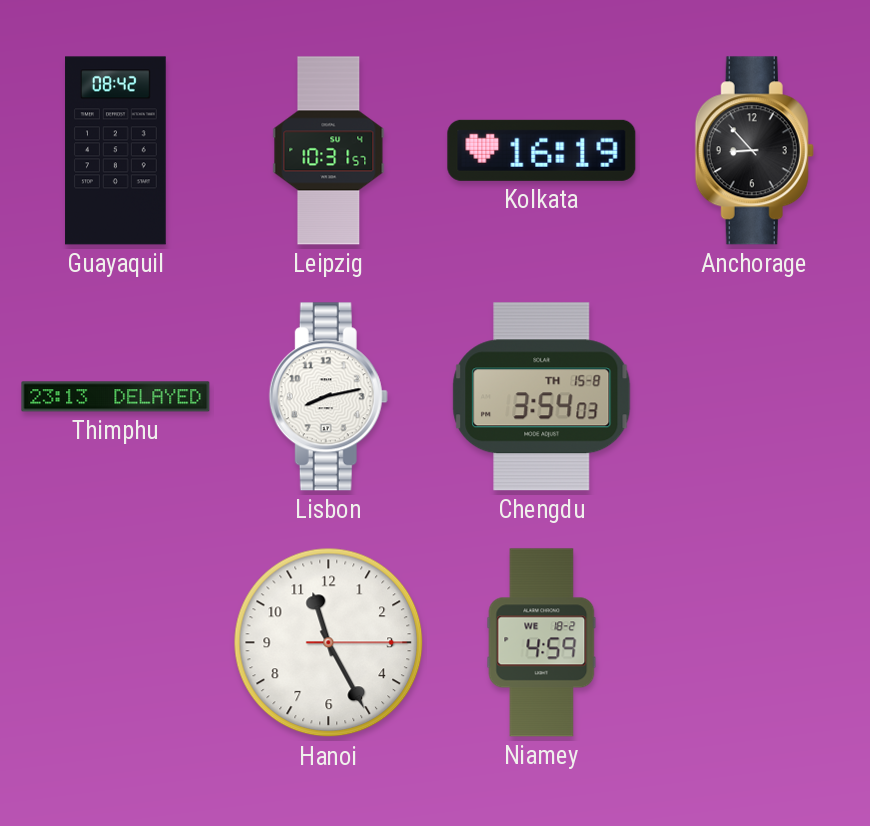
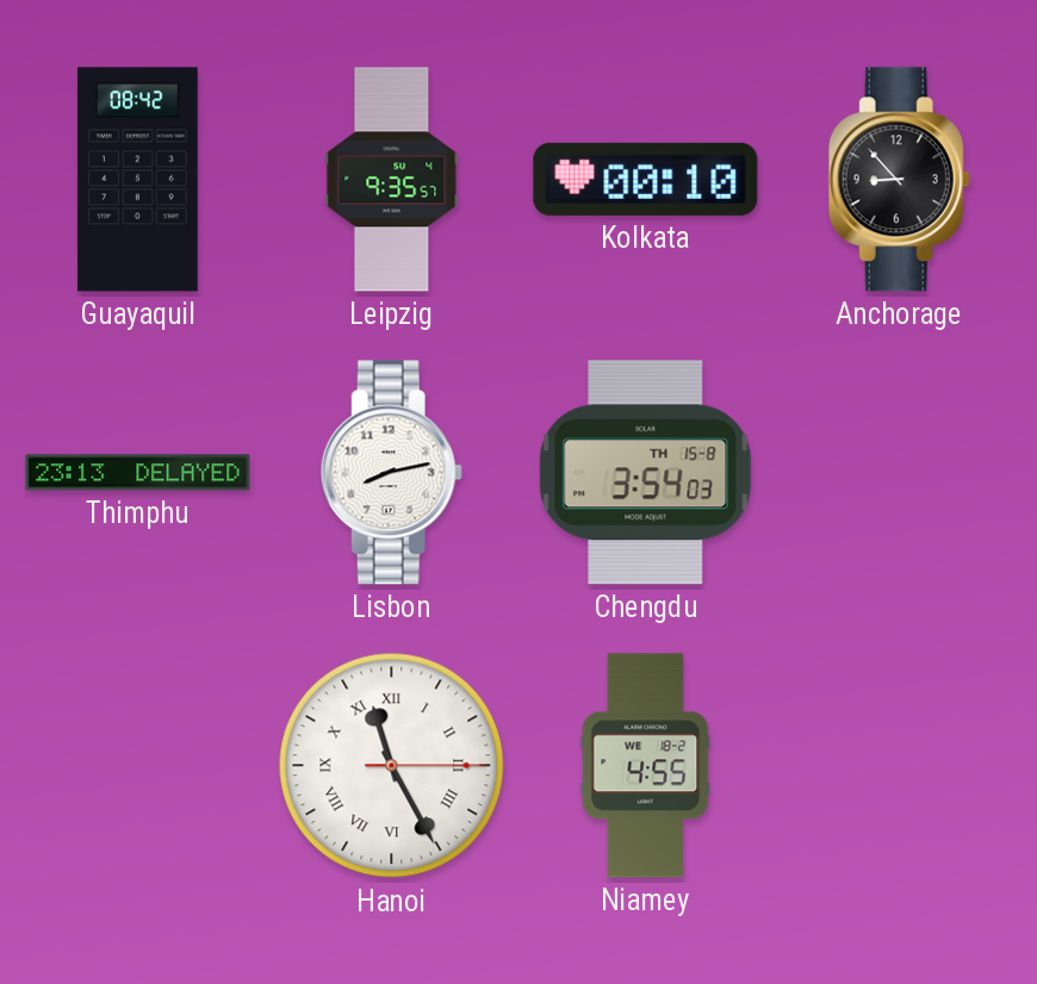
Leipzig: 10:31 -> 9:35
Kolkata: 16:19 -> 00:10
Hanoi numerals: Arabic -> Roman
Niamey: 4:59 -> 4:55
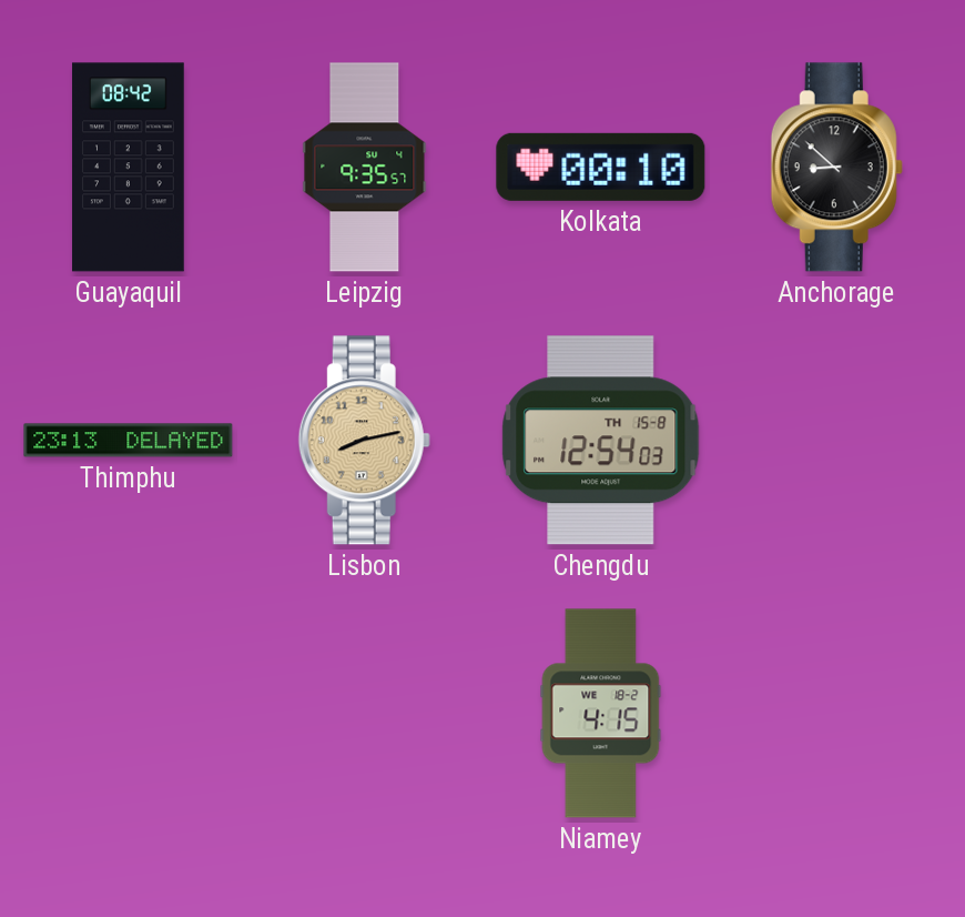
Anchorage: 8:53 -> 8:52
Lisbon dial: white -> champagne
Chengdu: 3:54 -> 12:54
Hanoi: 11:25 -> none
Niamey: 4:55 -> 4:15
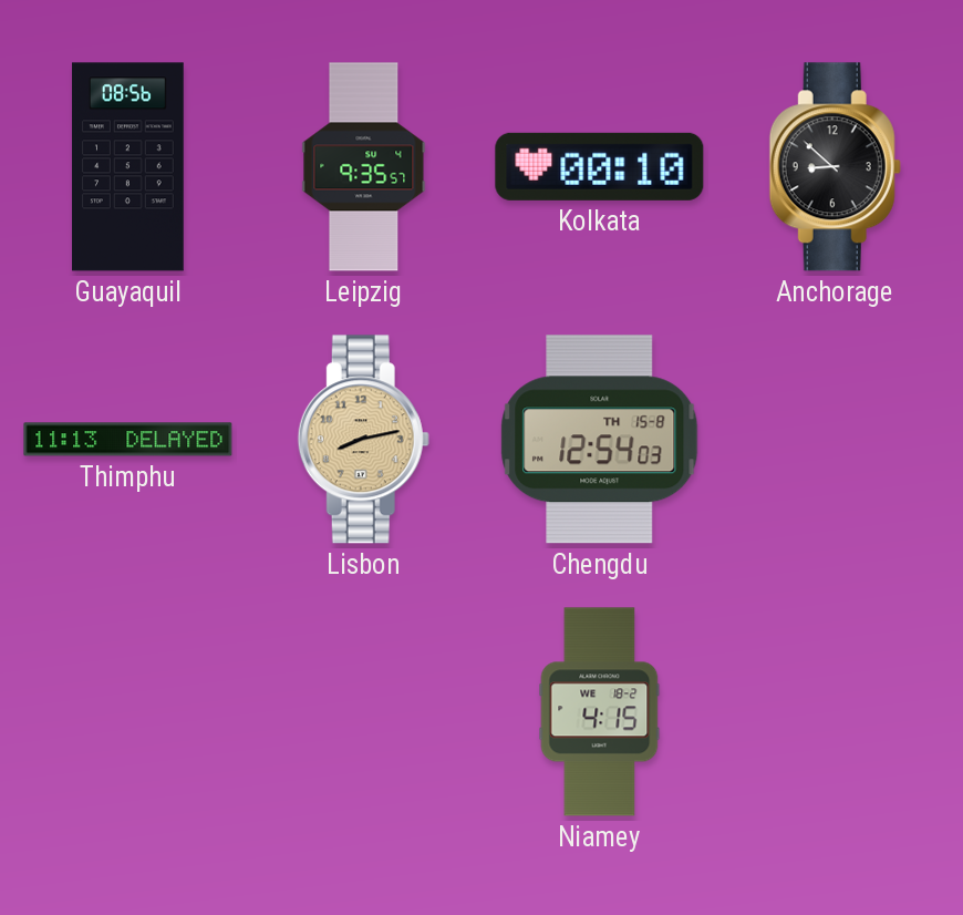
Guayaquil: 08:42 -> 08:56
Thimphu: 23:13 -> 11:13
